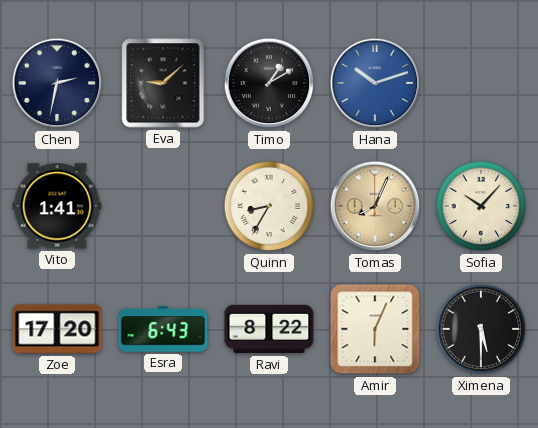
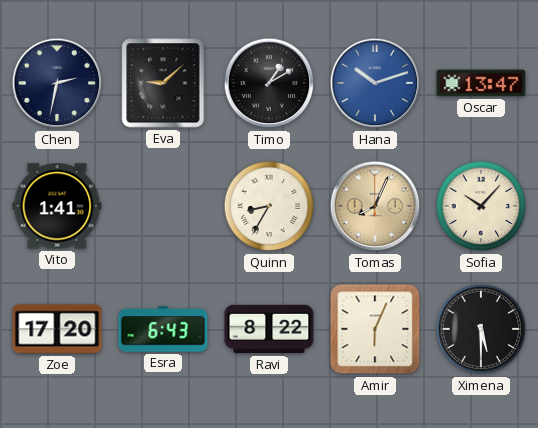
Oscar: none -> 13:47
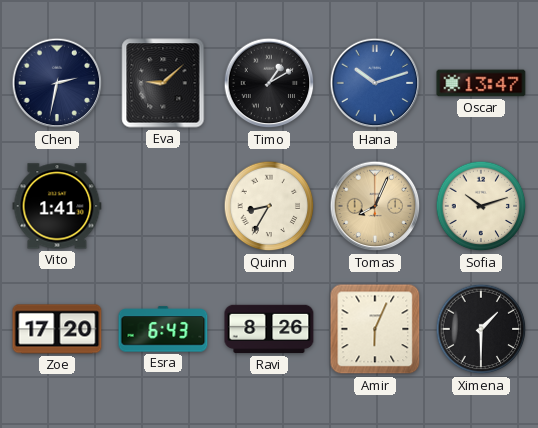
Sofia: 10:07 -> 10:12
Ravi: 8:22 -> 8:26
Ximena: 5:30 -> 1:30
